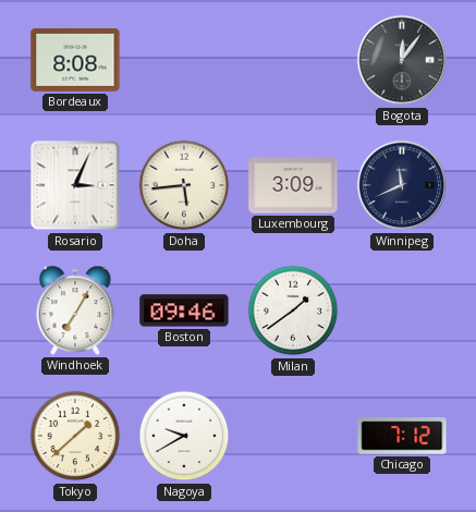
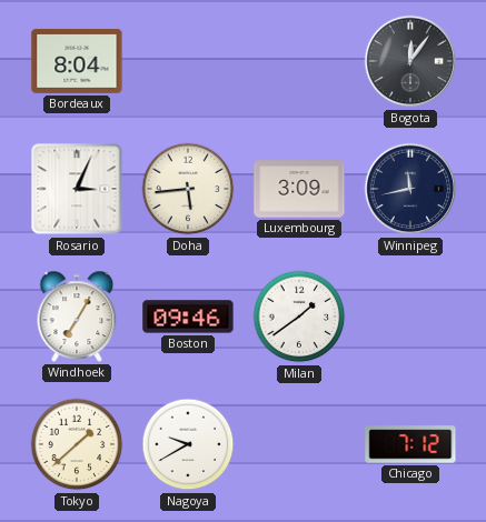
Bordeaux: 8:08 -> 8:04
Winnipeg: 11:41 -> 11:43
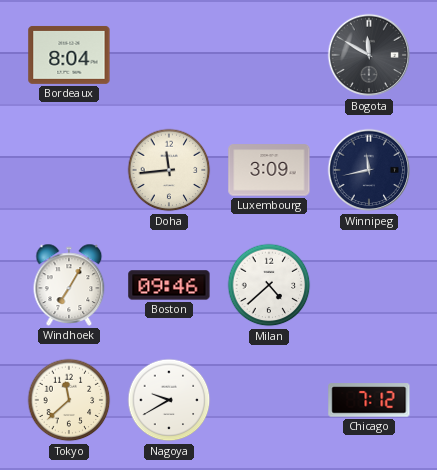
Bogota: 12:06 -> 11:50
Rosario: 3:04 -> none
Doha: 5:44 -> 11:44
Milan: 1:39 -> 4:38
Tokyo: 1:38 -> 11:38
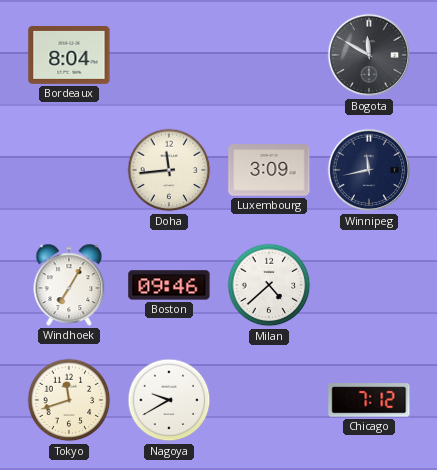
Tokyo: 11:38 -> 11:42
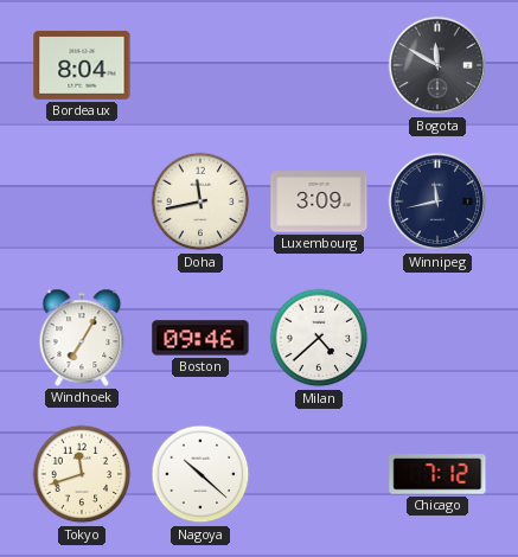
Doha: 11:44 -> 11:43
Nagoya: 9:40 -> 10:22
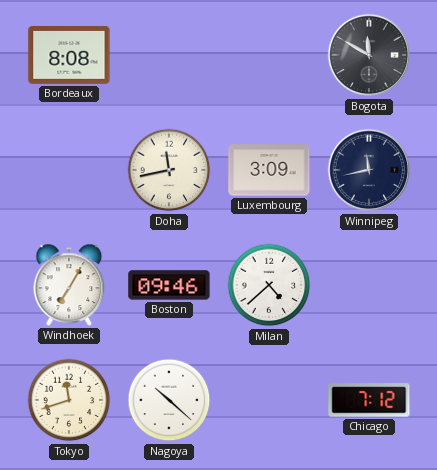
Bordeaux: 8:04 -> 8:08
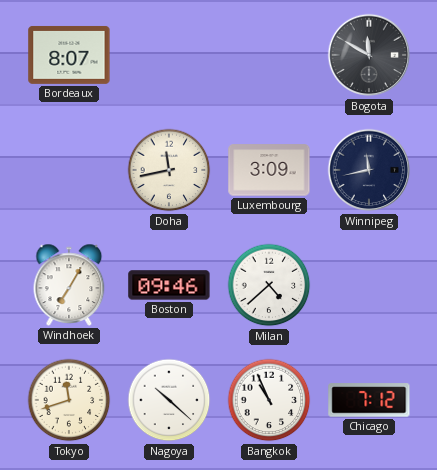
Bordeaux: 8:08 -> 8:07
Bangkok: none -> 10:56
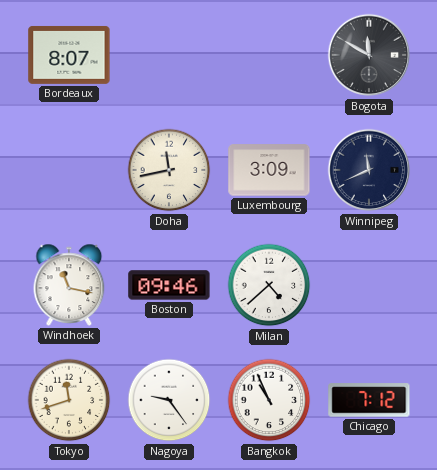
Winnipeg: 11:43 -> 11:41
Windhoek: 7:05 -> 11:17
Nagoya: 10:22 -> 9:24
